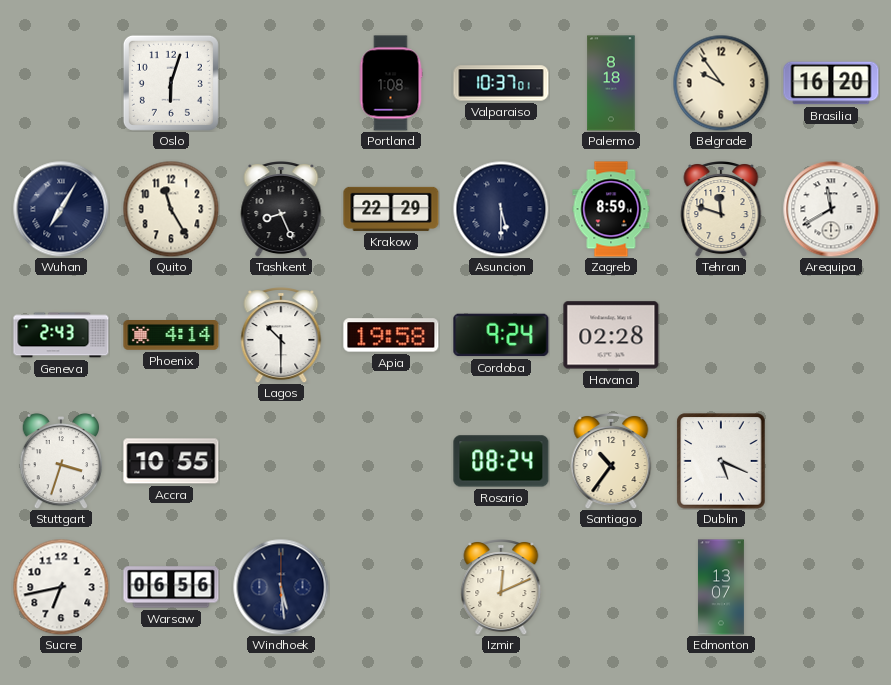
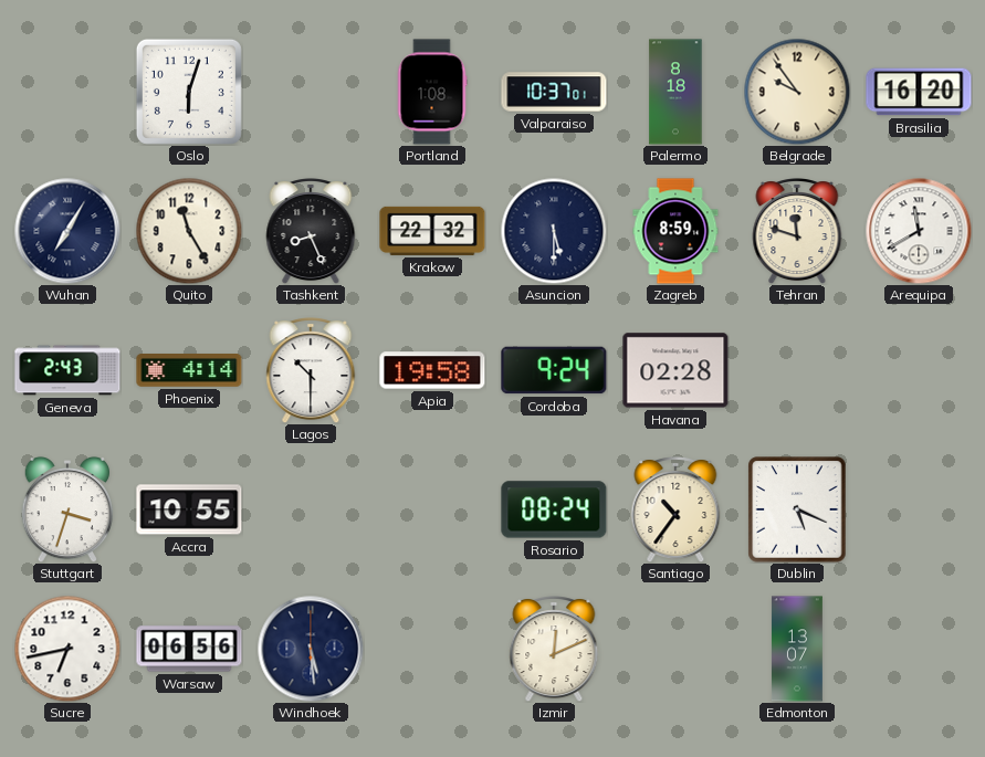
Krakow: 22:29 -> 22:32
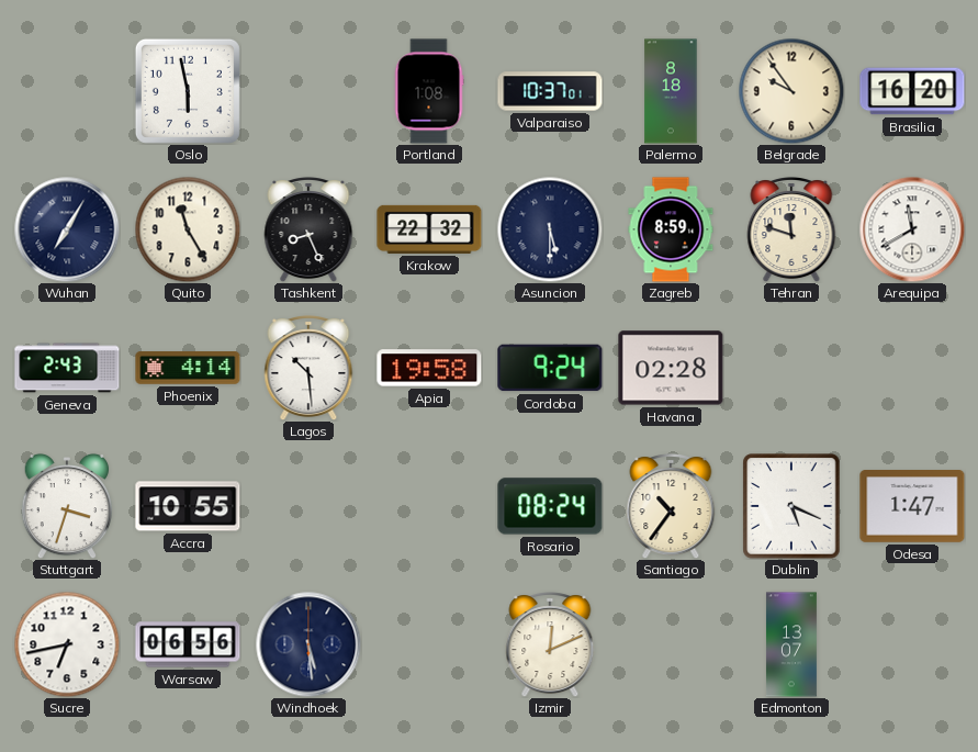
Oslo: 6:03 -> 5:58
Lagos: 10:30 -> 10:29
Odesa: none -> 1:47
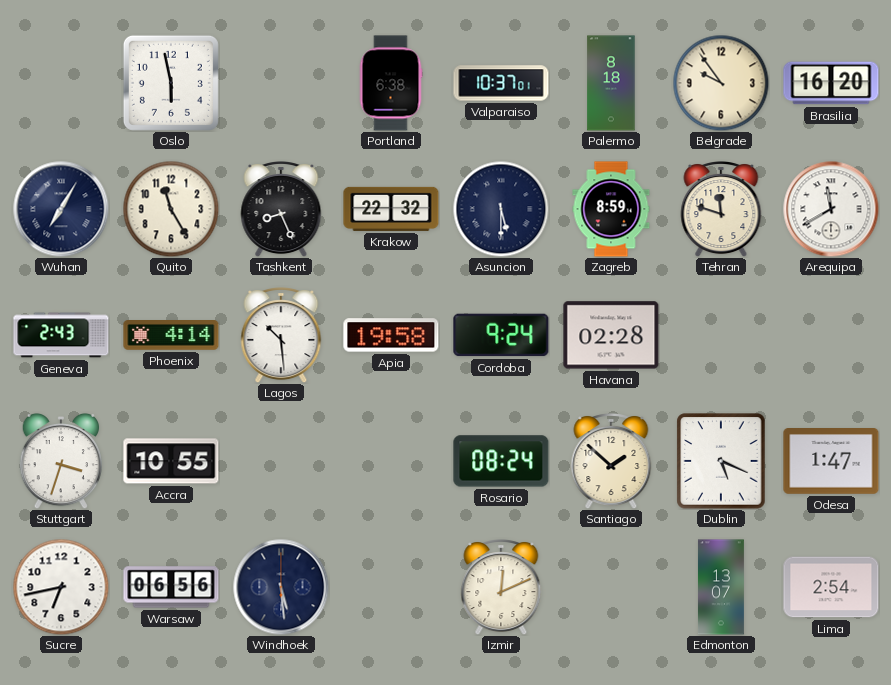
Portland: 1:08 -> 6:38
Santiago: 10:36 -> 1:52
Lima: none -> 2:54
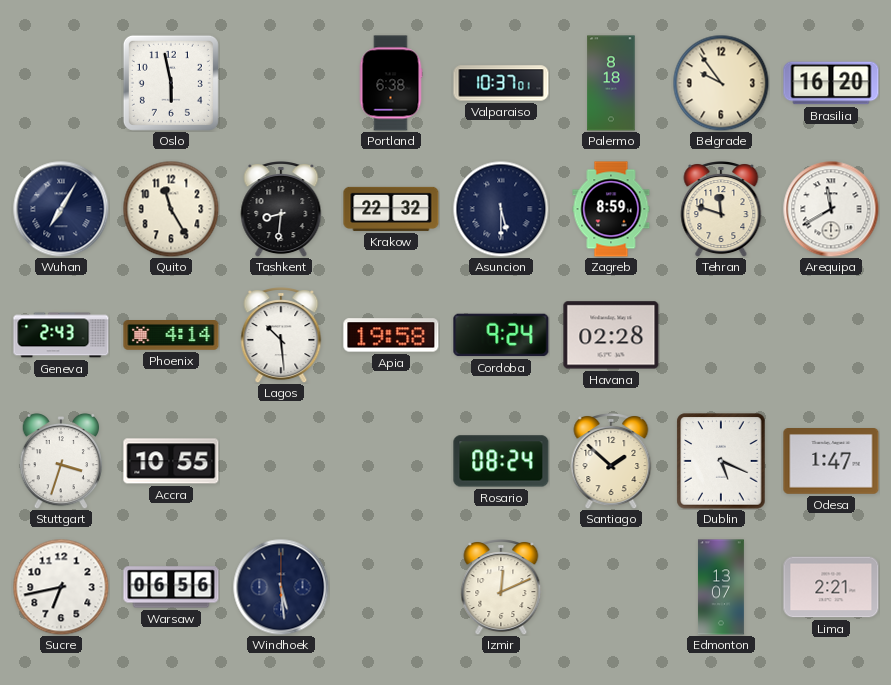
Tashkent: 8:26 -> 8:31
Lima: 2:54 -> 2:21
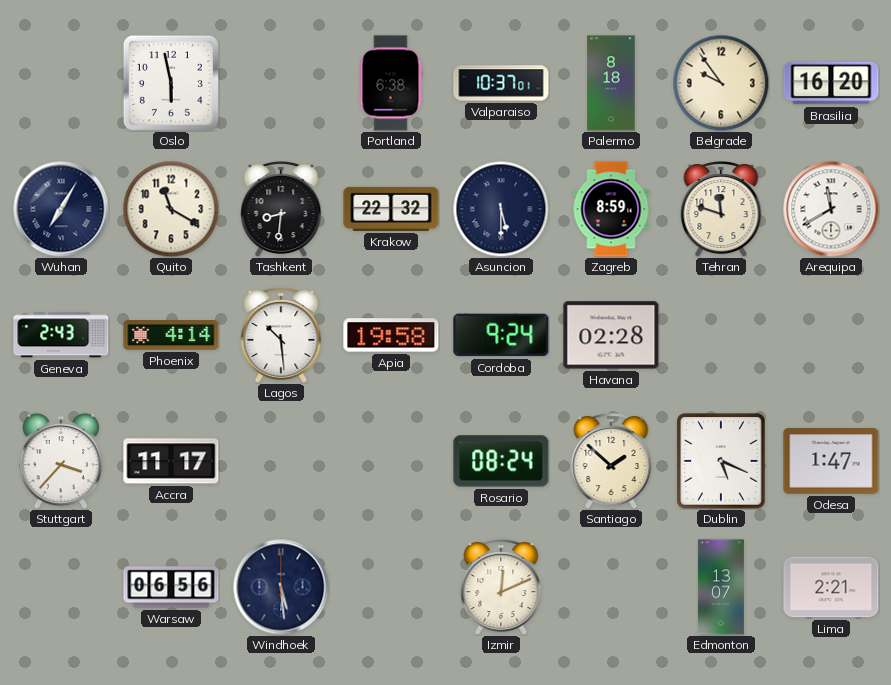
Quito: 11:25 -> 11:20
Stuttgart: 3:33 -> 3:37
Accra: 10:55 -> 11:17
Sucre: 6:43 -> none
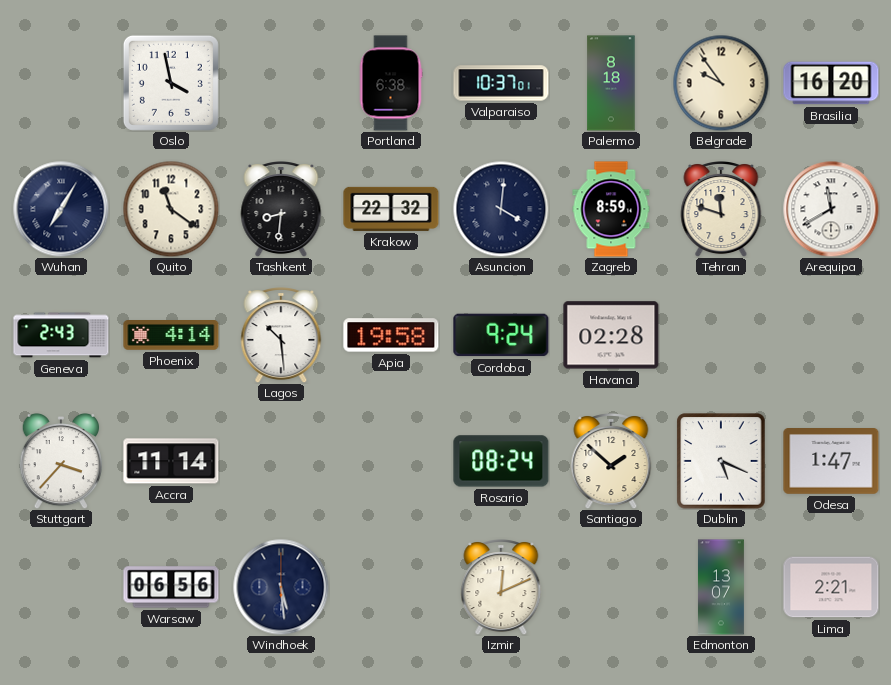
Oslo: 5:58 -> 3:58
Quito: 11:20 -> 11:21
Asuncion: 5:30 -> 4:01
Accra: 11:17 -> 11:14
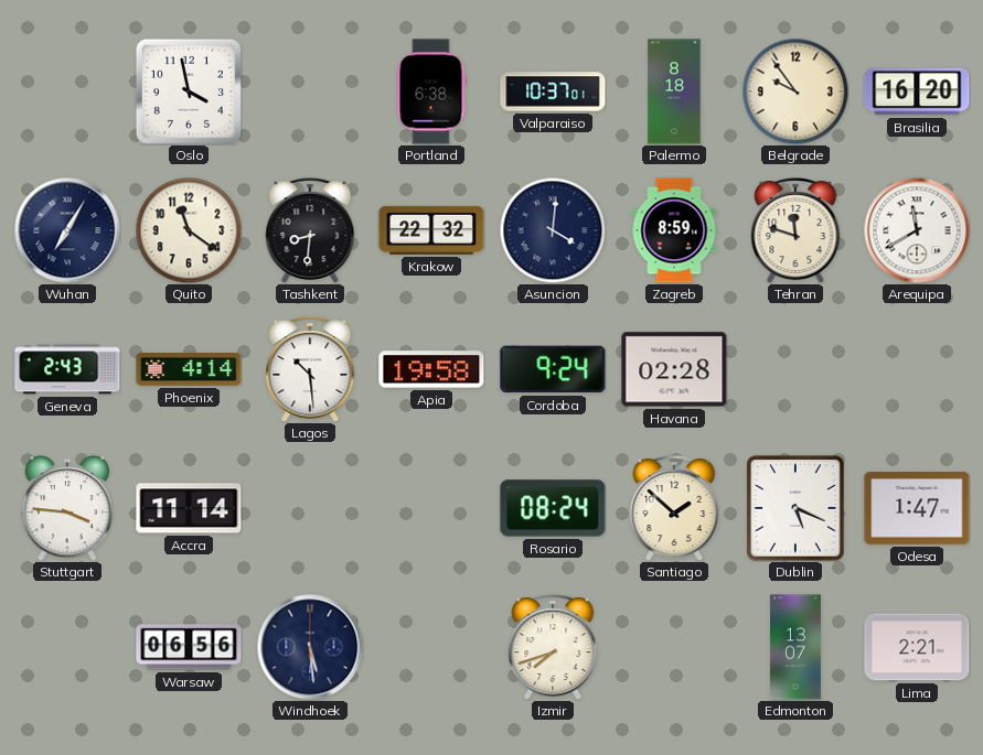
Stuttgart: 3:37 -> 3:46
Izmir: 12:11 -> 7:42
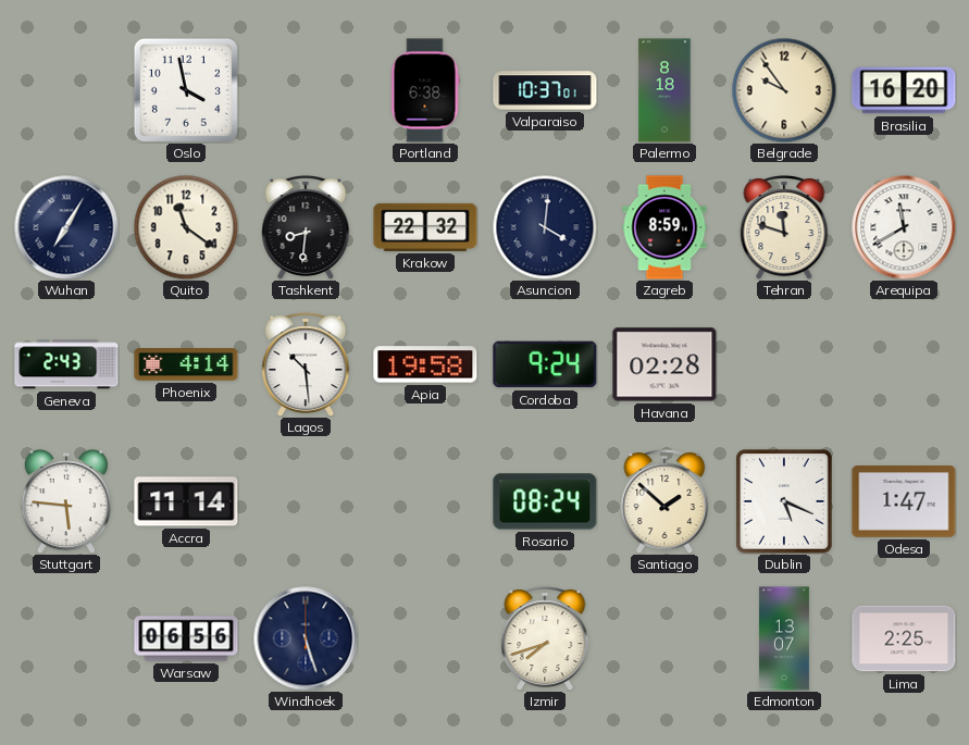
Stuttgart: 3:46 -> 5:46
Windhoek: 5:29 -> 5:27
Lima: 2:21 -> 2:25
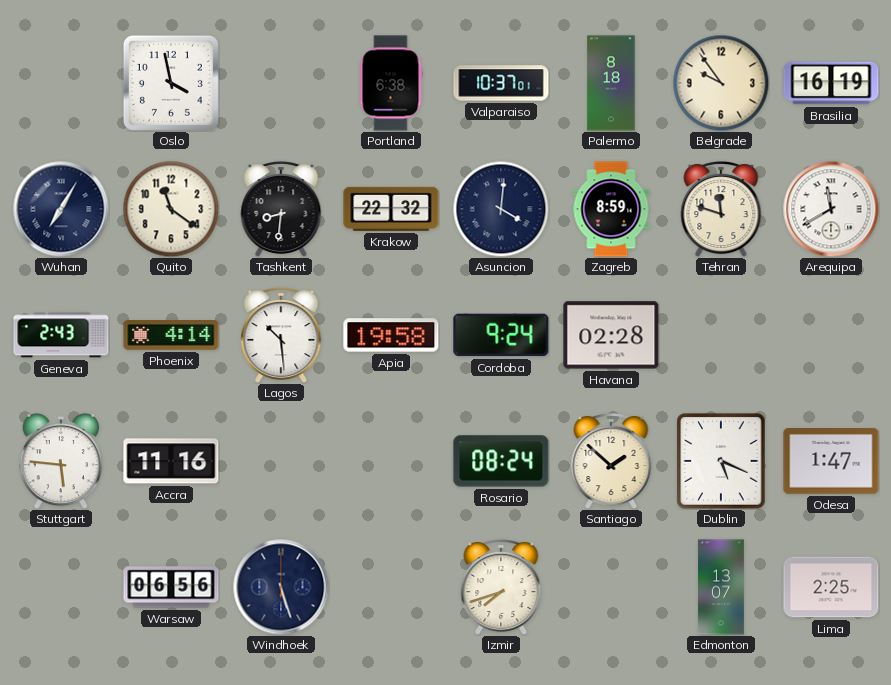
Brasilia: 16:20 -> 16:19
Accra: 11:14 -> 11:16
